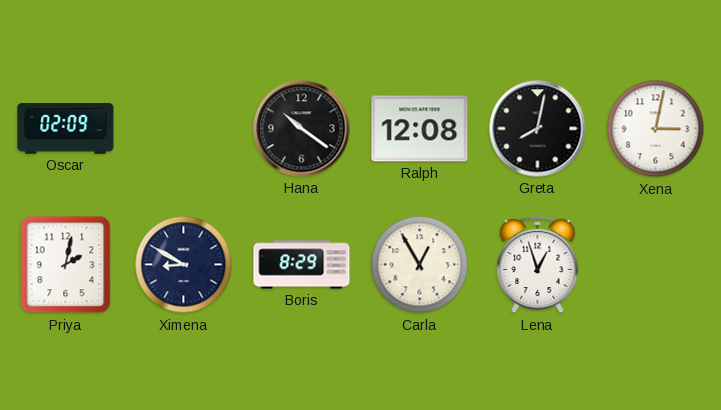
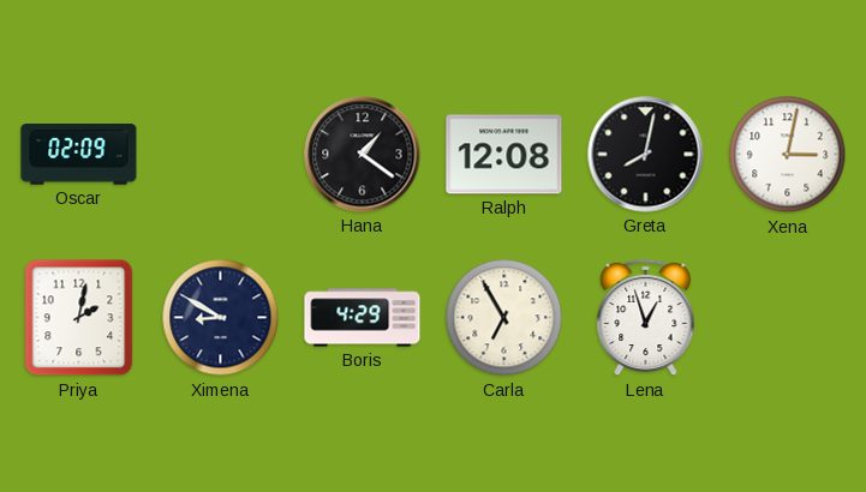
Hana: 10:21 -> 1:21
Boris: 8:29 -> 4:29
Carla: 12:55 -> 6:55
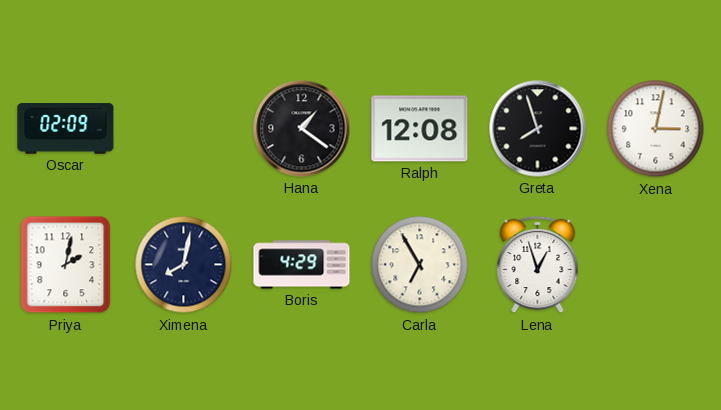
Greta: 8:02 -> 7:57
Ximena: 8:50 -> 8:02
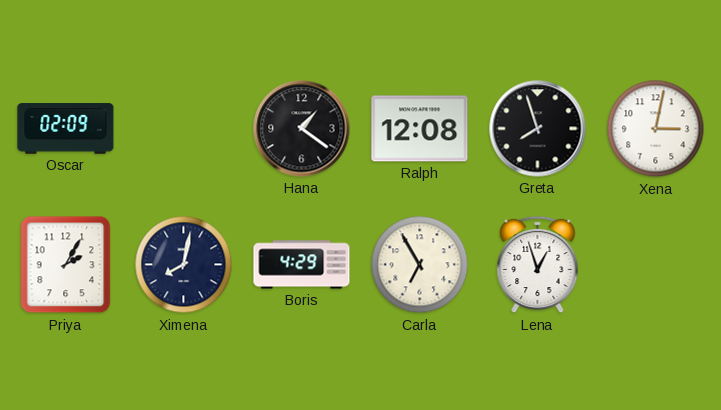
Priya: 2:02 -> 2:05
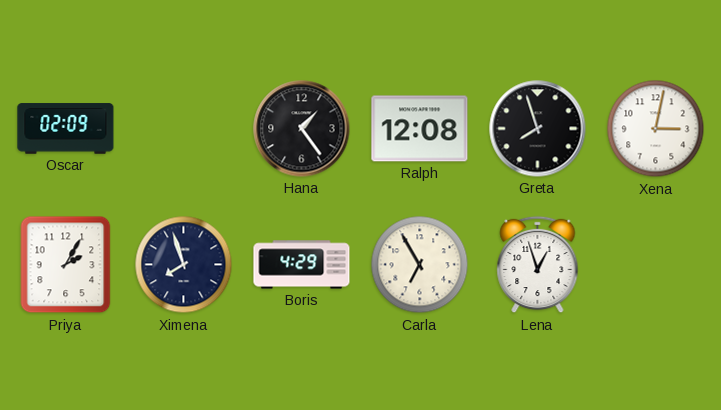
Hana: 1:21 -> 1:24
Ximena: 8:02 -> 7:57
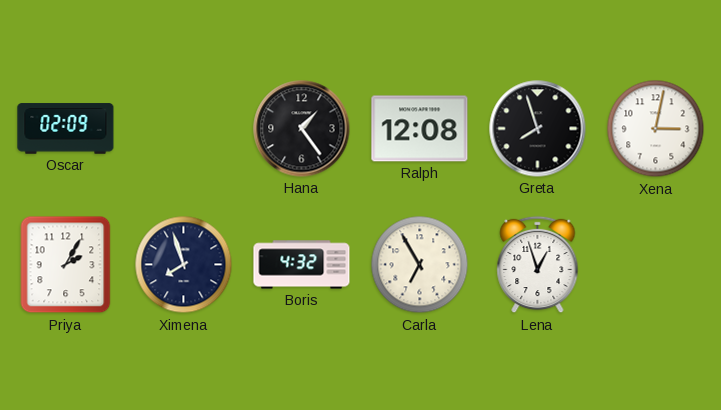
Boris: 4:29 -> 4:32
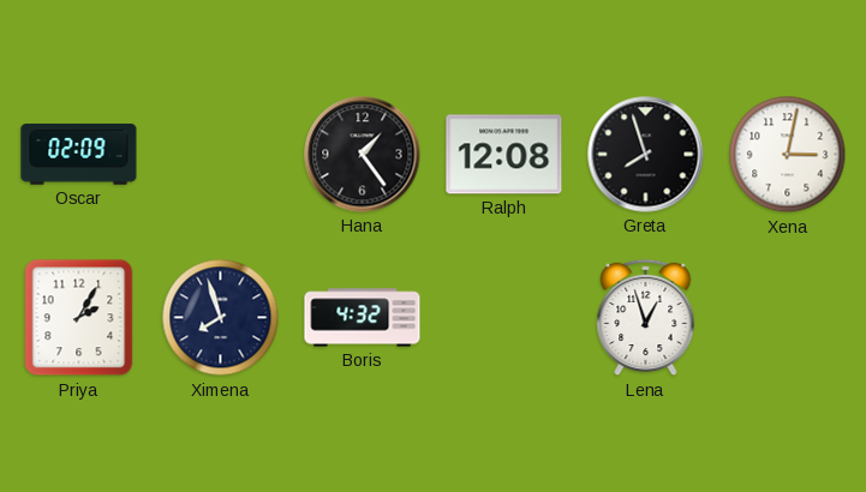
Carla: 6:55 -> none
